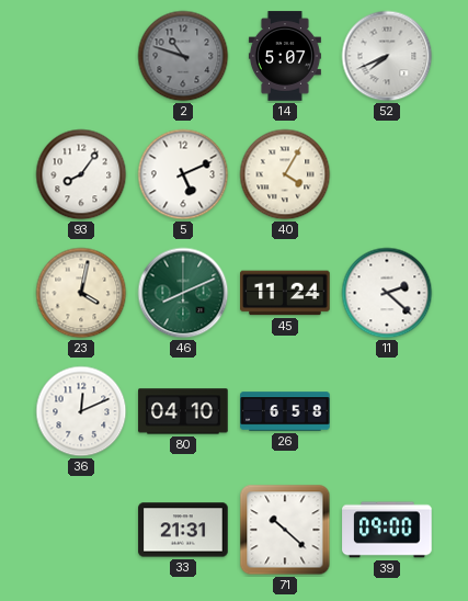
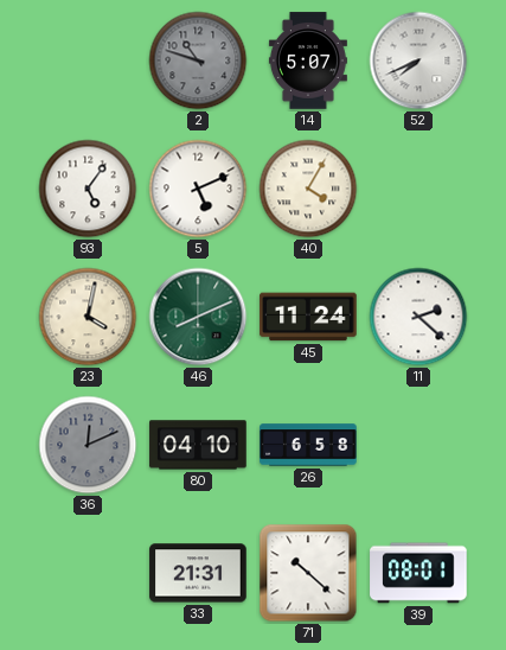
93: 8:06 -> 5:06
36 dial: white -> grey
39: 09:00 -> 08:01
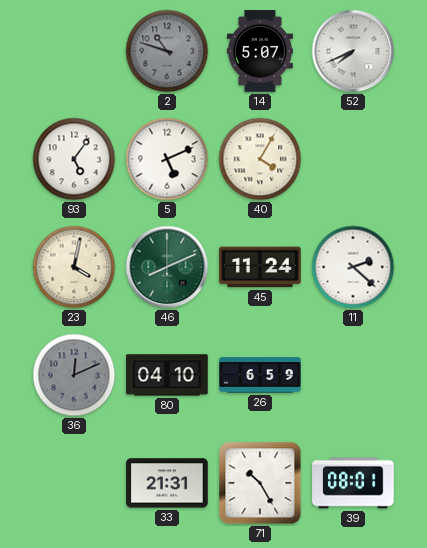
26: 6:58 -> 6:59
71: 10:22 -> 10:25
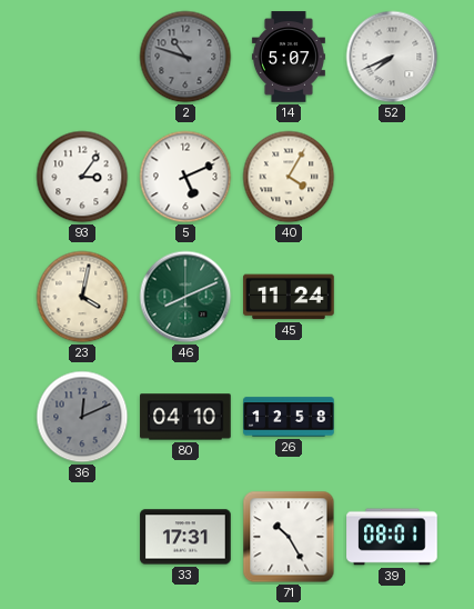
93: 5:06 -> 3:06
11: 2:22 -> none
26: 6:59 -> 12:58
33: 21:31 -> 17:31
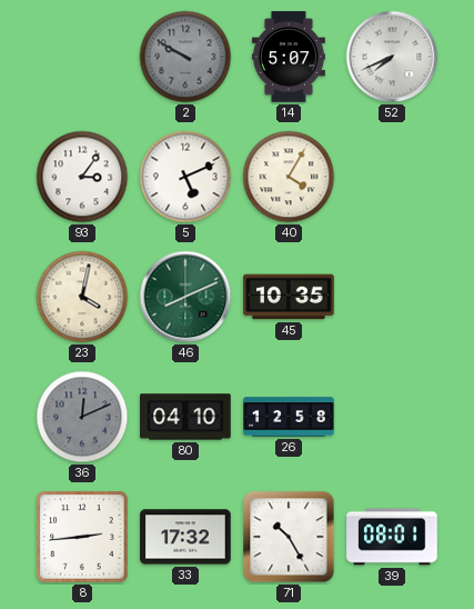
2: 10:48 -> 9:50
45: 11:24 -> 10:35
8: none -> 2:44
33: 17:31 -> 17:32
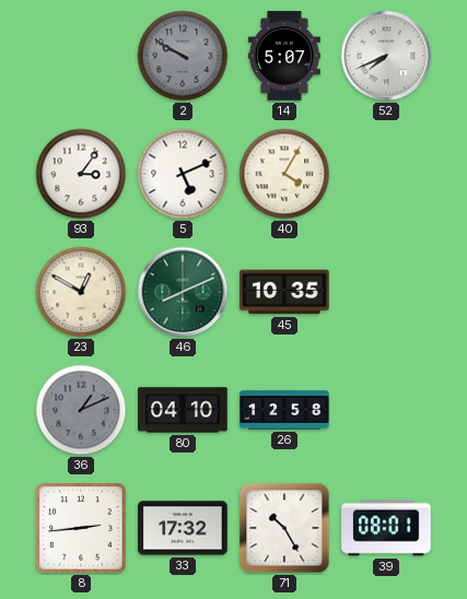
23: 4:02 -> 12:50
36: 12:11 -> 1:11
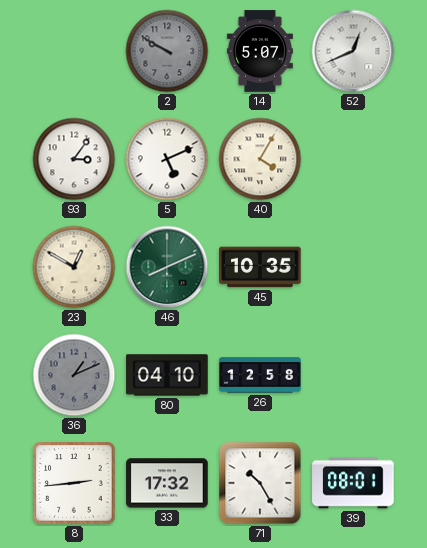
52: 7:41 -> 12:41
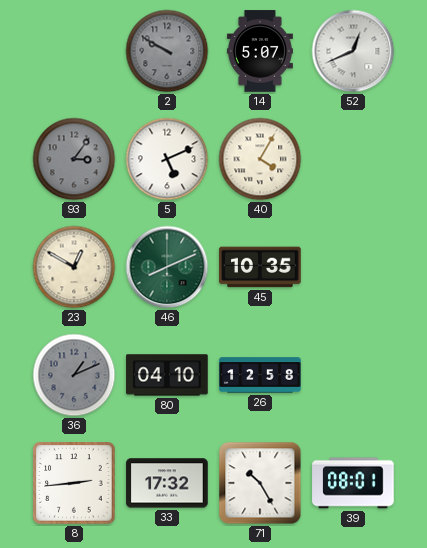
93 dial: white -> grey
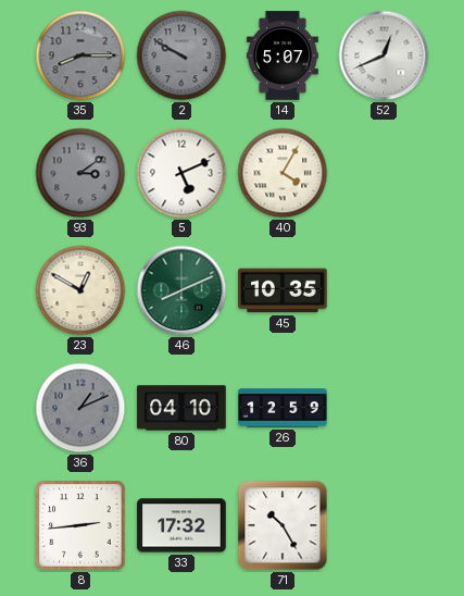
35: none -> 8:15
93: 3:06 -> 3:09
26: 12:58 -> 12:59
39: 08:01 -> none
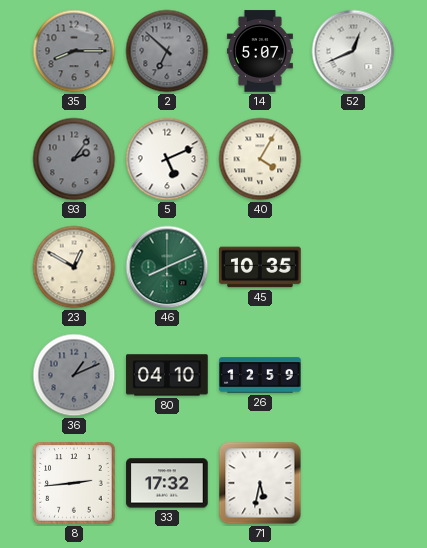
2: 9:50 -> 6:52
93: 3:09 -> 2:06
71: 10:25 -> 5:32
